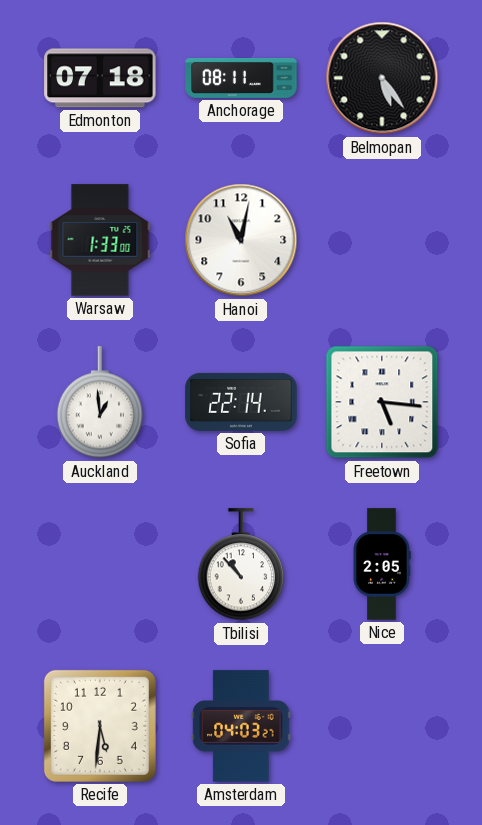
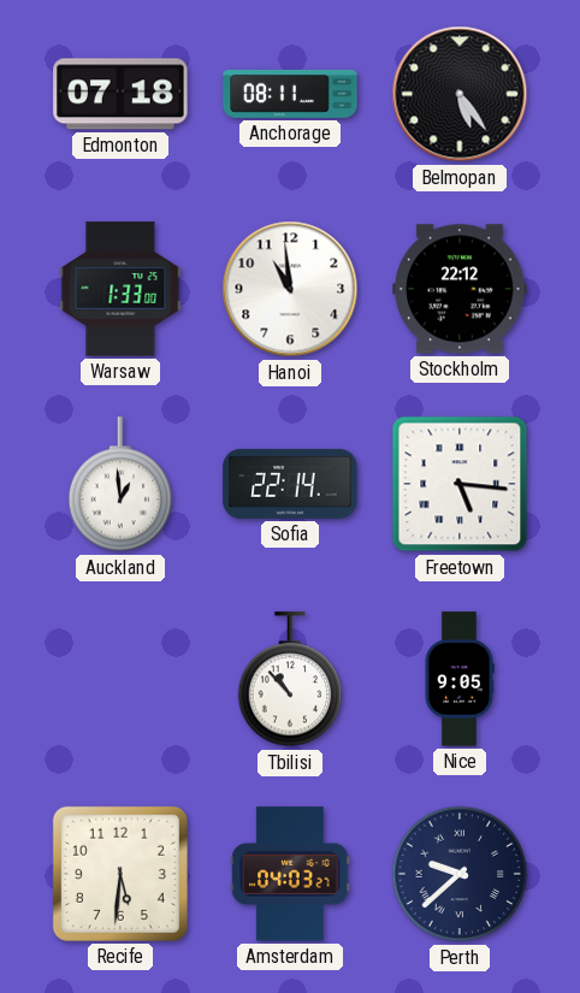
Hanoi: 11:02 -> 10:59
Stockholm: none -> 22:12
Nice: 2:05 -> 9:05
Perth: none -> 9:38
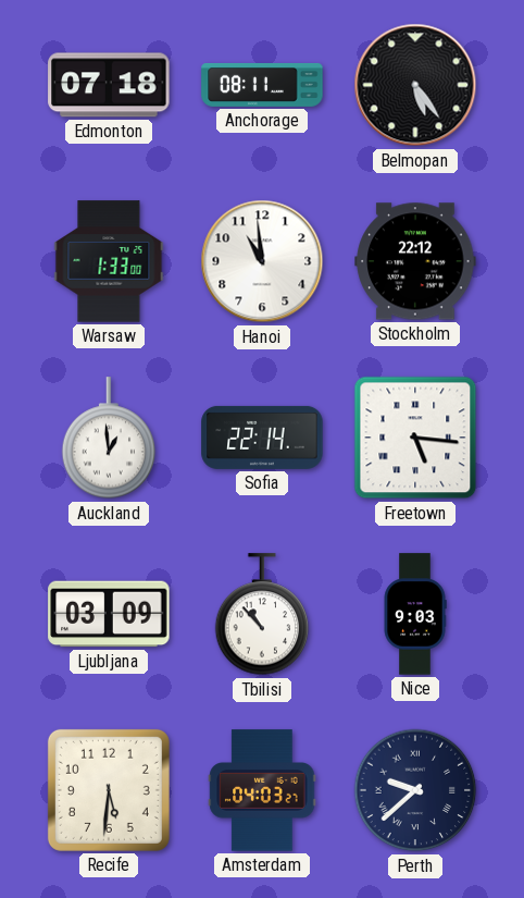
Ljubljana: none -> 03:09
Nice: 9:05 -> 9:03
